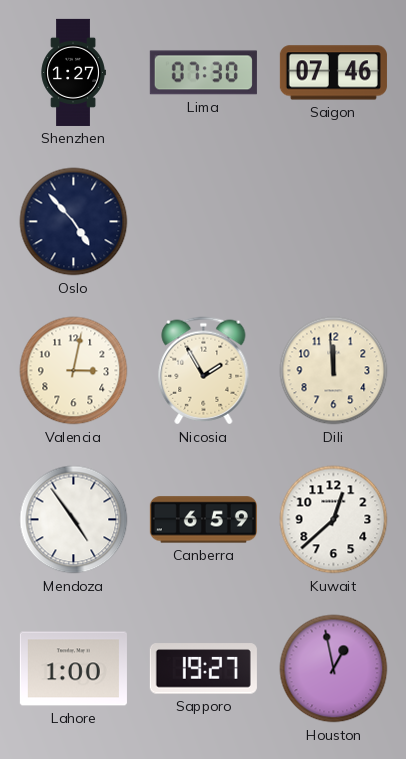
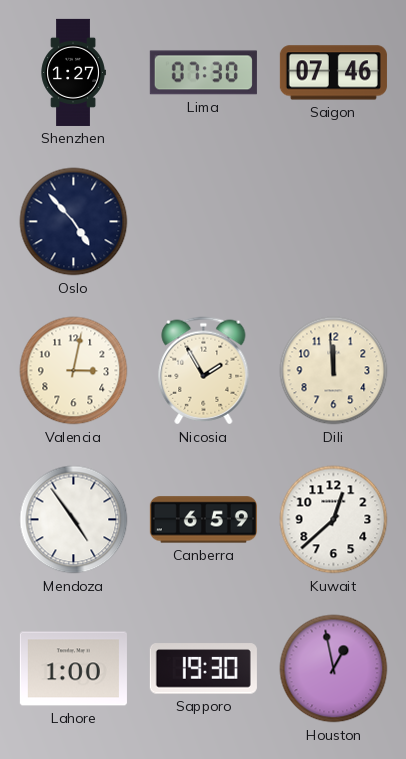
Sapporo: 19:27 -> 19:30
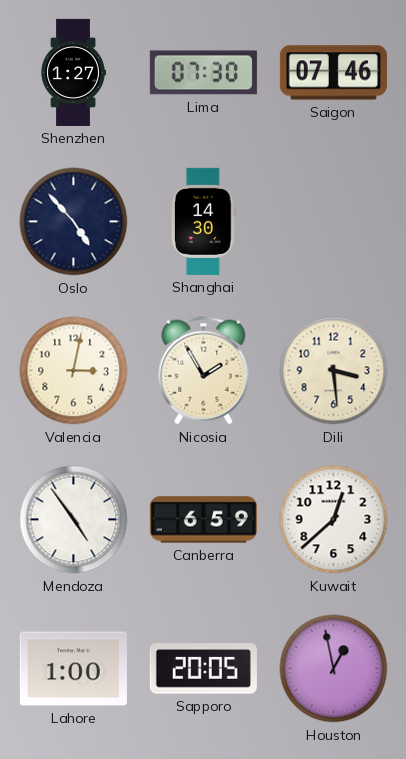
Shanghai: none -> 14:30
Dili: 11:59 -> 3:29
Sapporo: 19:30 -> 20:05
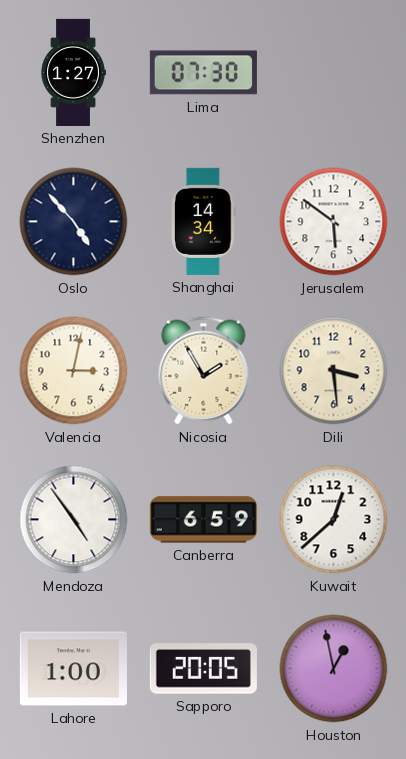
Saigon: 07:46 -> none
Shanghai: 14:30 -> 14:34
Jerusalem: none -> 5:51
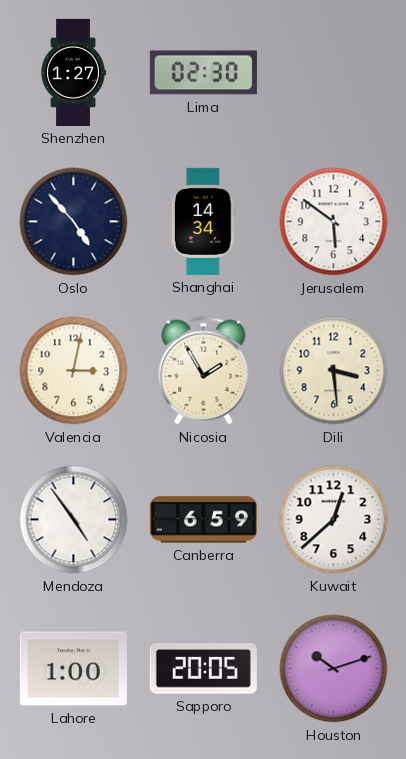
Lima: 07:30 -> 02:30
Houston: 12:58 -> 10:12
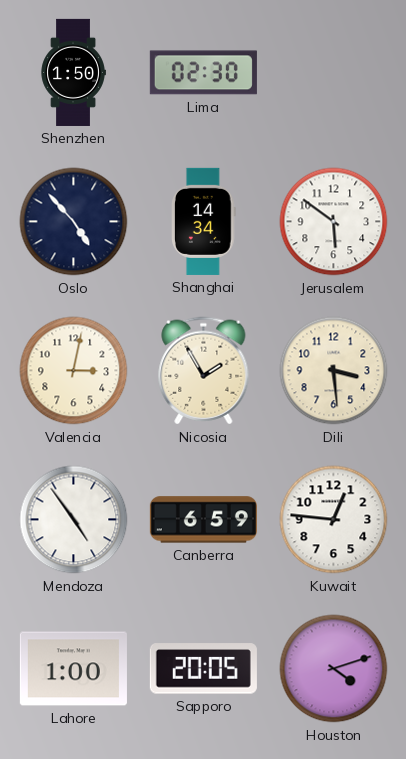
Shenzhen: 1:27 -> 1:50
Kuwait: 12:38 -> 12:46
Houston: 10:12 -> 4:12
